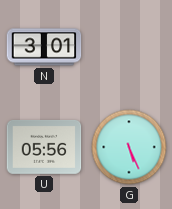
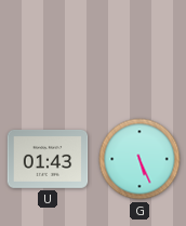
N: 3:01 -> none
U: 05:56 -> 01:43
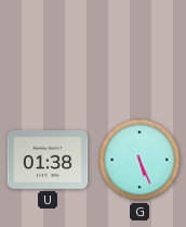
U: 01:43 -> 01:38
